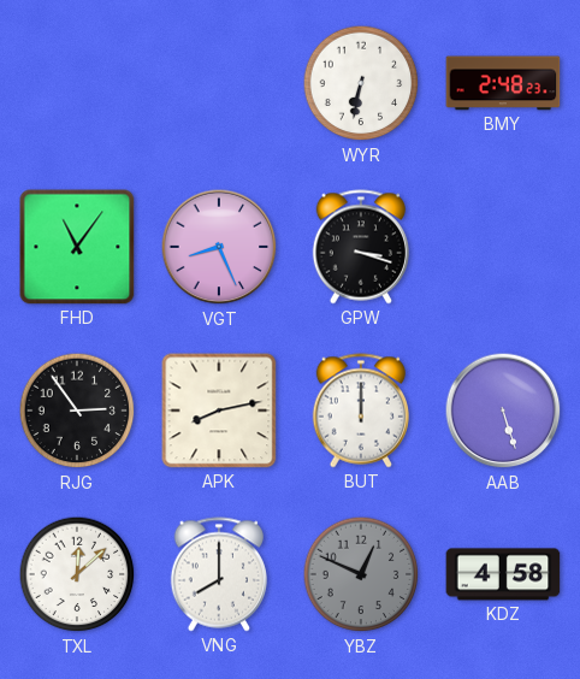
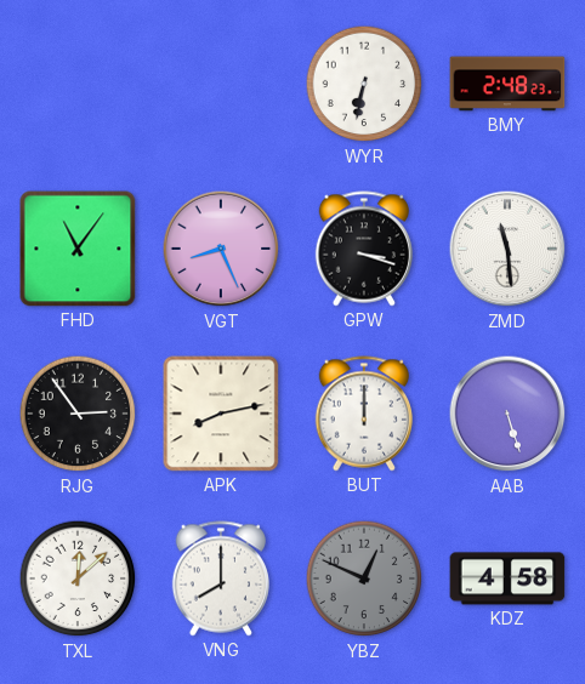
ZMD: none -> 11:29
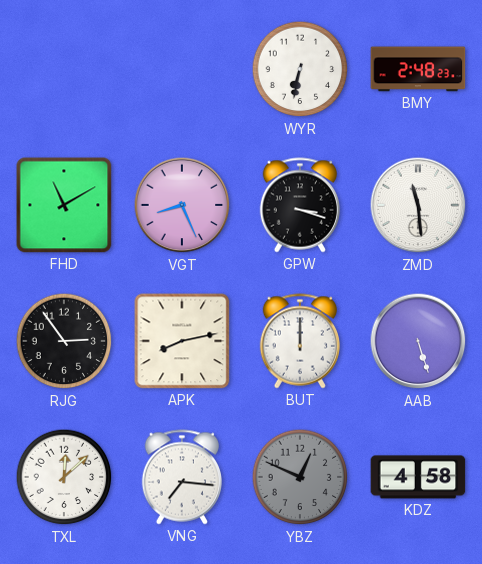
FHD: 11:06 -> 11:10
VNG: 8:00 -> 7:16
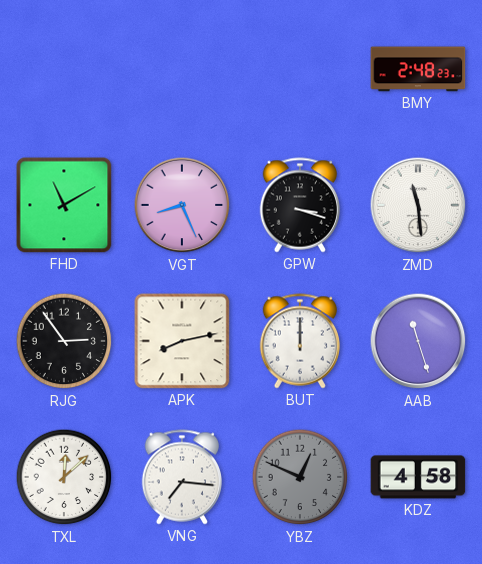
WYR: 6:32 -> none
AAB: 5:27 -> 11:27
